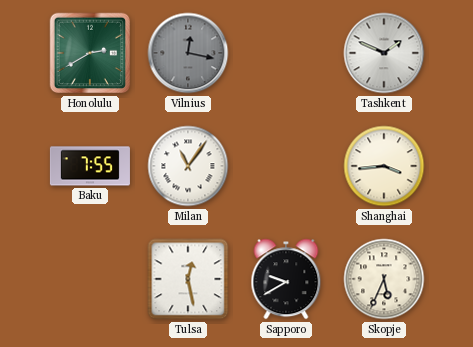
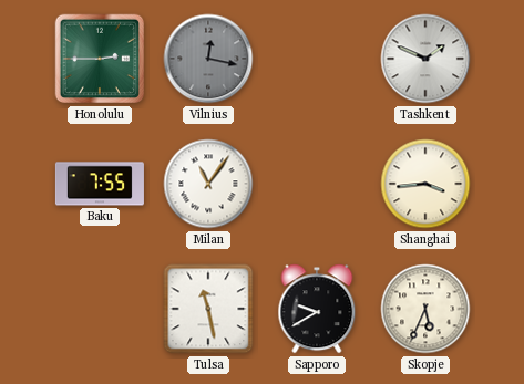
Honolulu: 2:40 -> 2:45
Tulsa: 12:28 -> 11:28
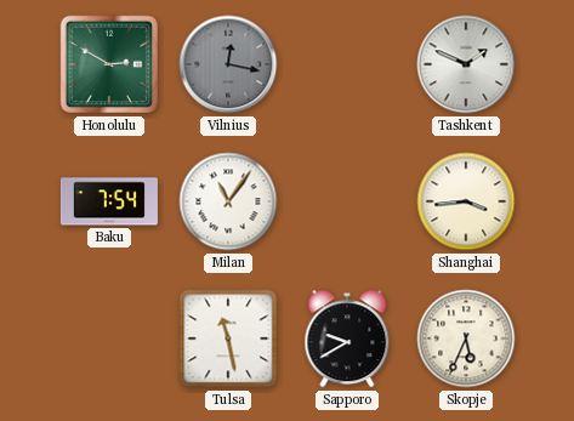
Honolulu: 2:45 -> 2:50
Baku: 7:55 -> 7:54
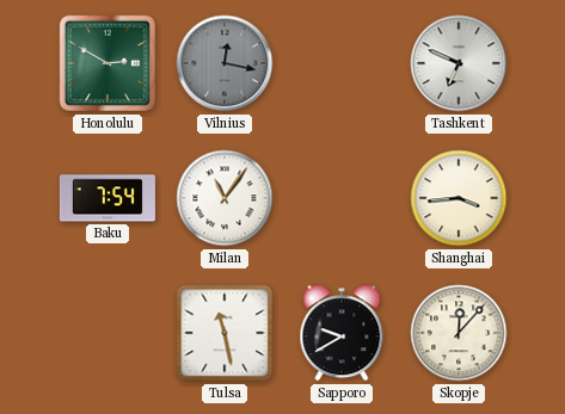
Tashkent: 1:49 -> 6:49
Skopje: 5:34 -> 12:07
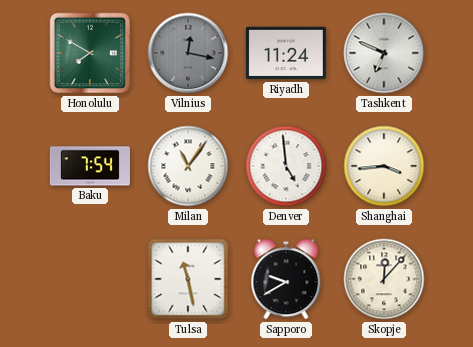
Honolulu: 2:50 -> 7:50
Riyadh: none -> 11:24
Denver: none -> 4:59
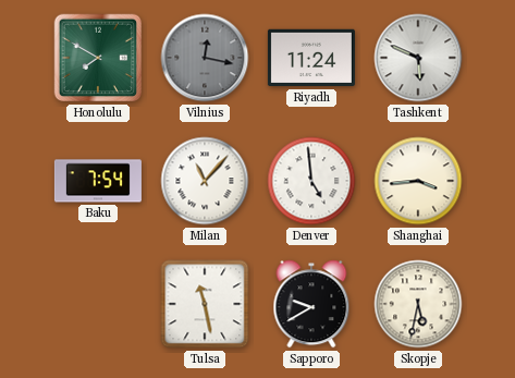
Tashkent: 6:49 -> 5:49
Milan: 11:06 -> 11:07
Skopje: 12:07 -> 5:32
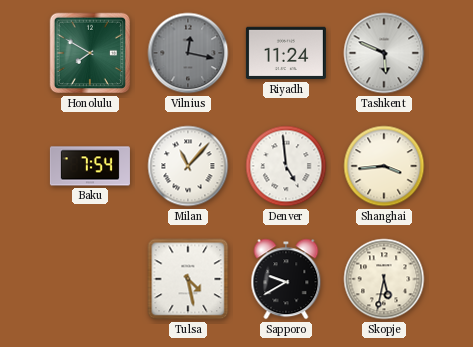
Tulsa: 11:28 -> 4:28
